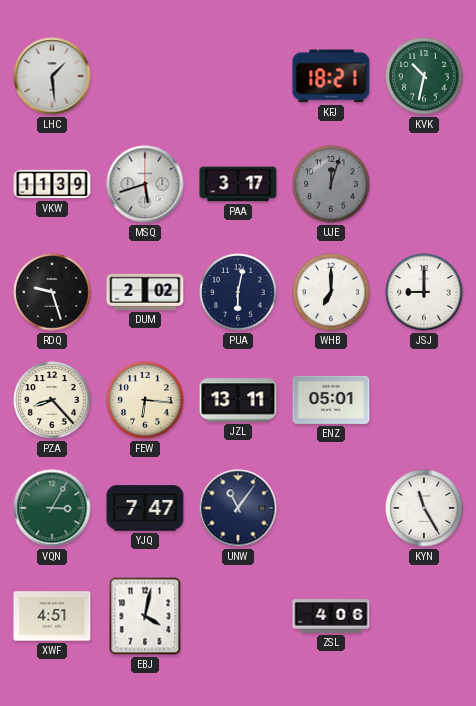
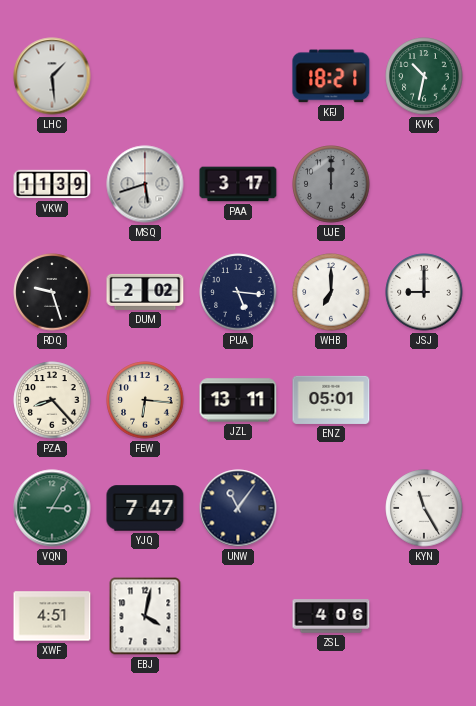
UJE: 12:03 -> 12:00
PUA: 6:02 -> 5:16
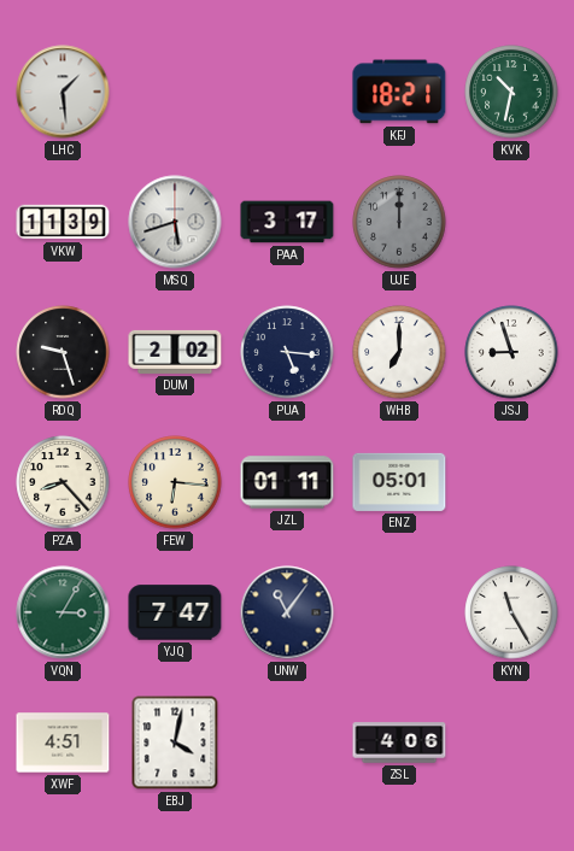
JSJ: 9:00 -> 8:57
JZL: 13:11 -> 01:11
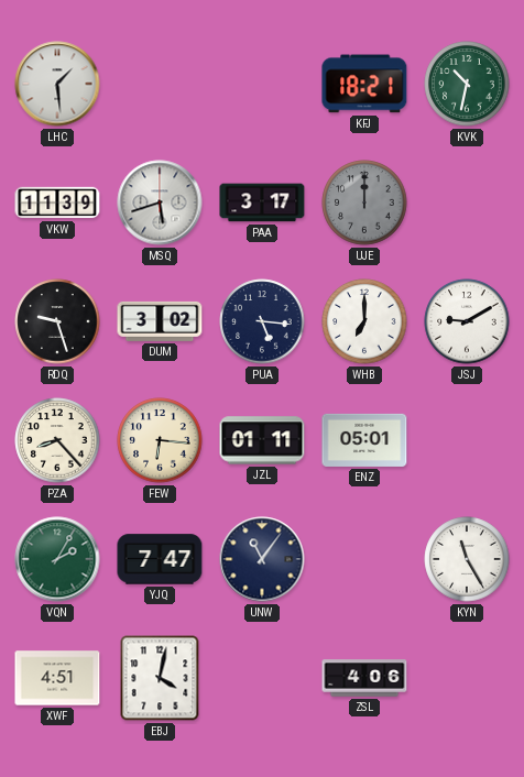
DUM: 2:02 -> 3:02
JSJ: 8:57 -> 9:10
VQN: 3:05 -> 2:05
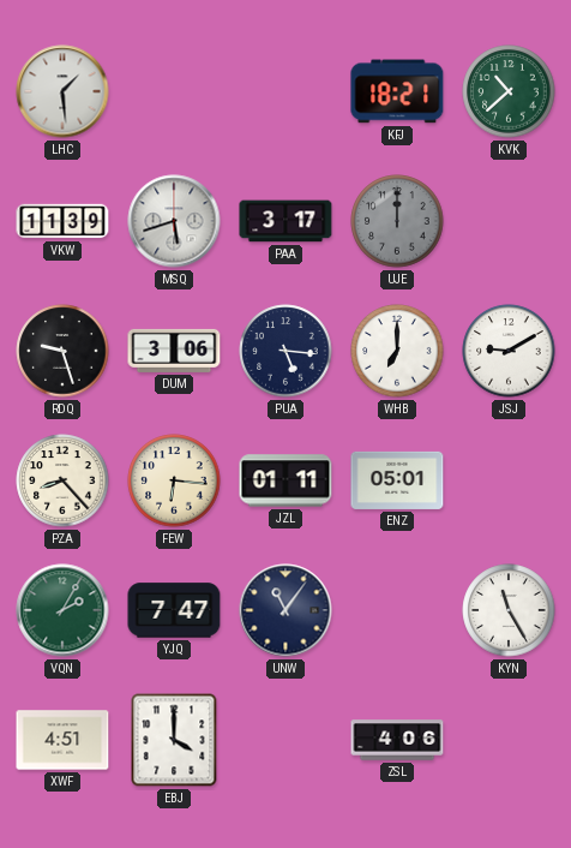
KVK: 10:32 -> 10:38
DUM: 3:02 -> 3:06
EBJ: 4:02 -> 4:00
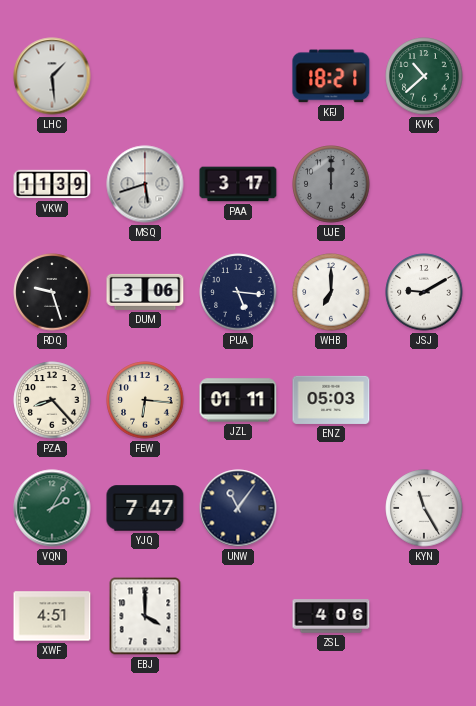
ENZ: 05:01 -> 05:03
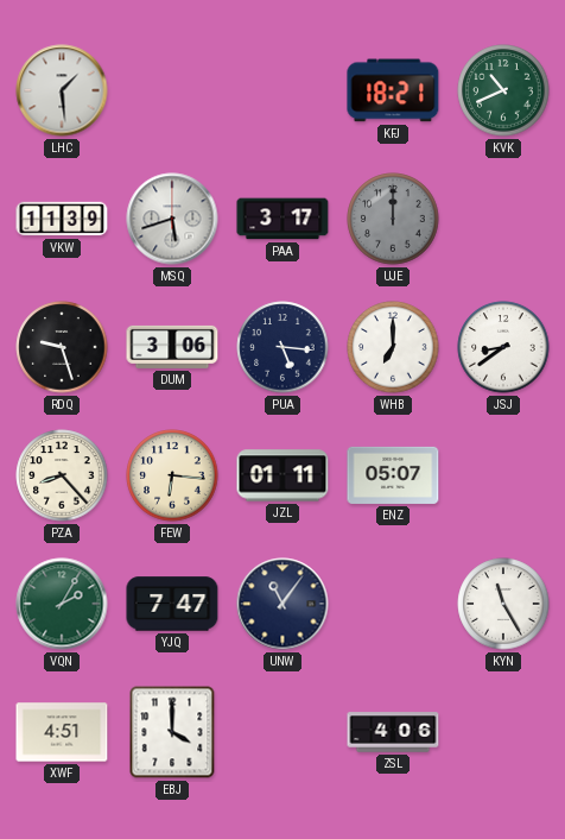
KVK: 10:38 -> 10:41
JSJ: 9:10 -> 8:39
ENZ: 05:03 -> 05:07
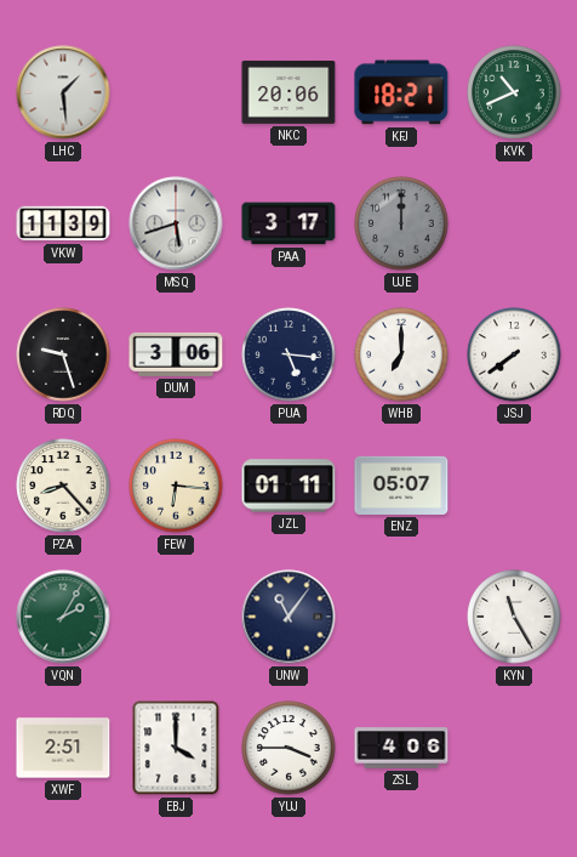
NKC: none -> 20:06
JSJ: 8:39 -> 7:39
YJQ: 7:47 -> none
XWF: 4:51 -> 2:51
YUJ: none -> 3:45
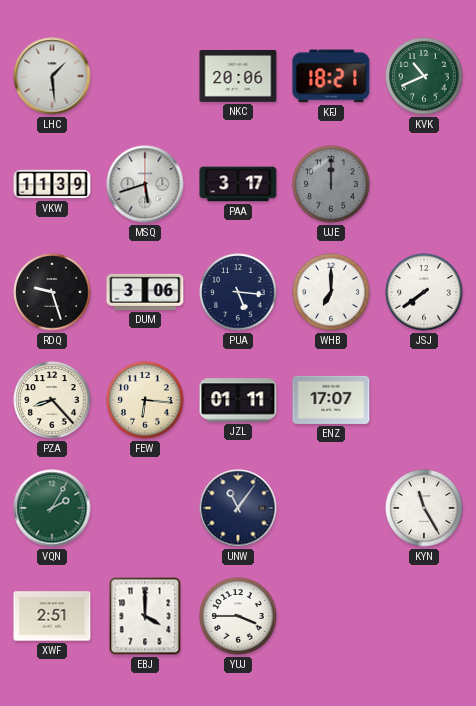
ENZ: 05:07 -> 17:07
ZSL: 4:06 -> none
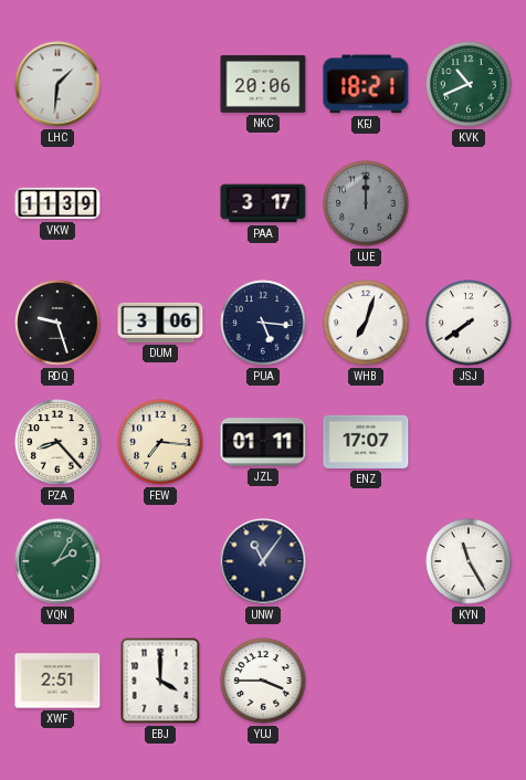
LHC: 1:29 -> 1:31
MSQ: 5:42 -> none
WHB: 7:00 -> 7:03
FEW: 6:16 -> 7:16
